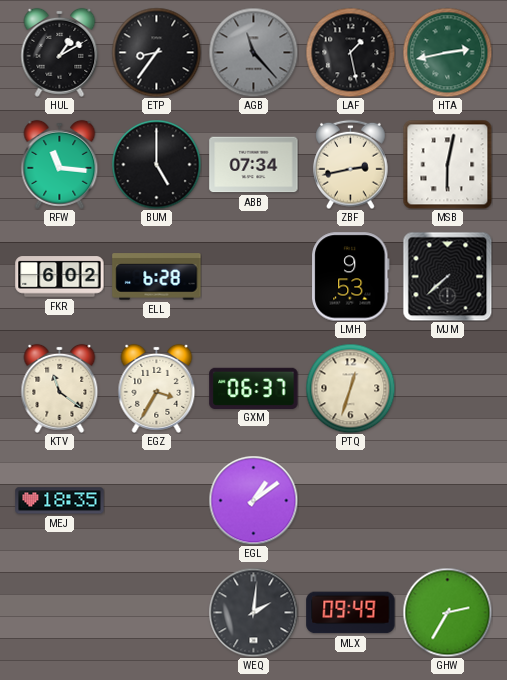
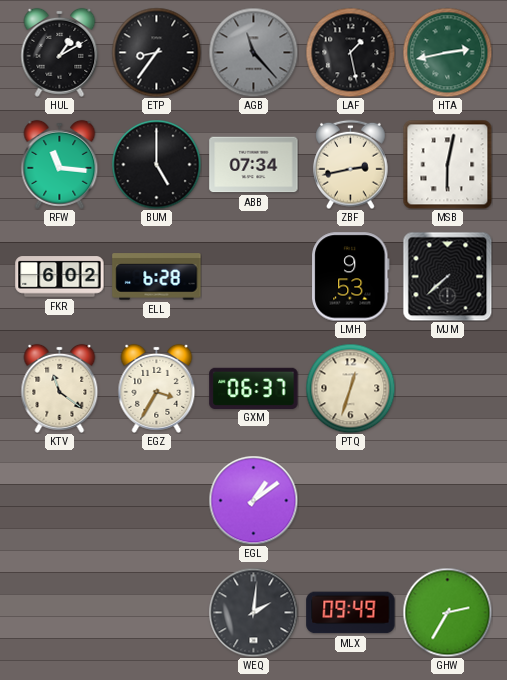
MEJ: 18:35 -> none
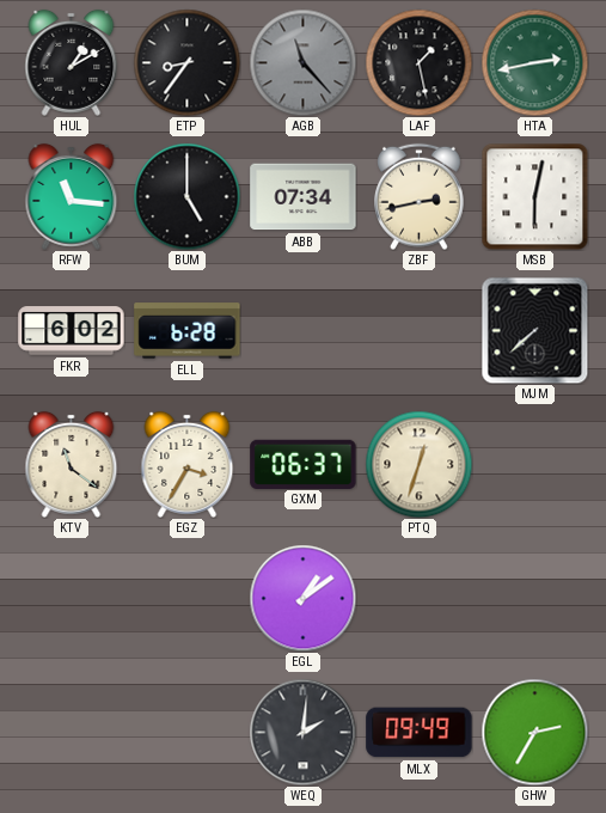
LMH: 9:53 -> none
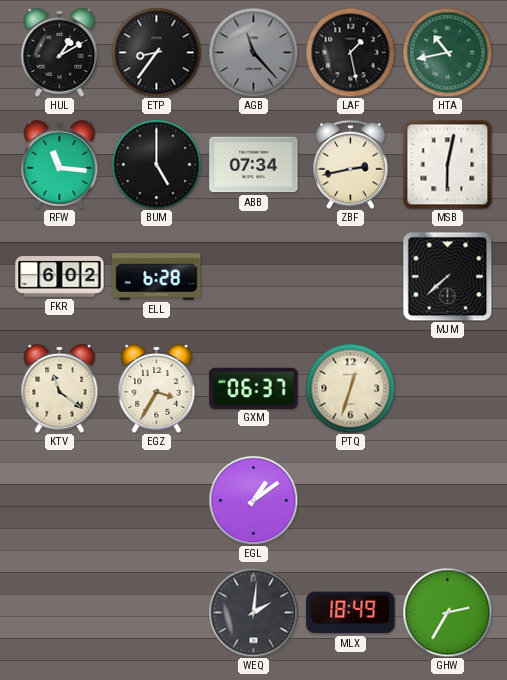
HTA: 2:43 -> 10:43
MLX: 09:49 -> 18:49
